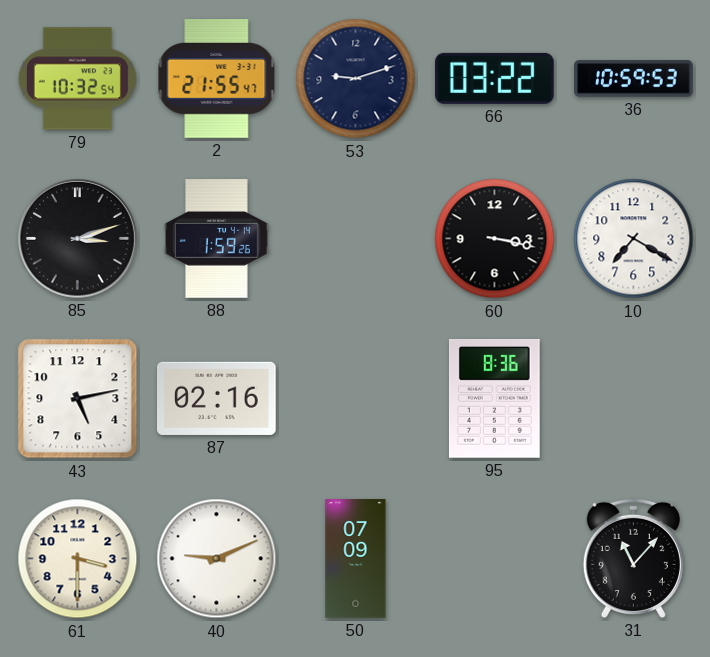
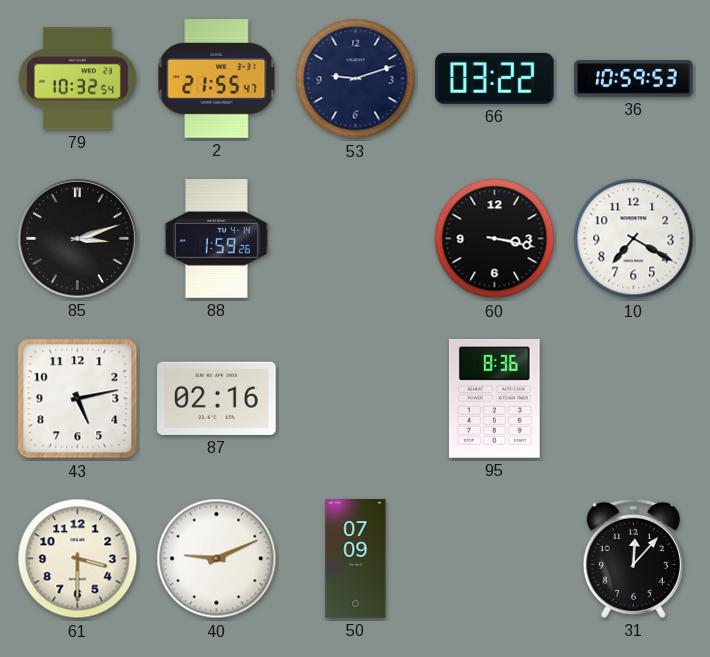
31: 11:07 -> 12:07
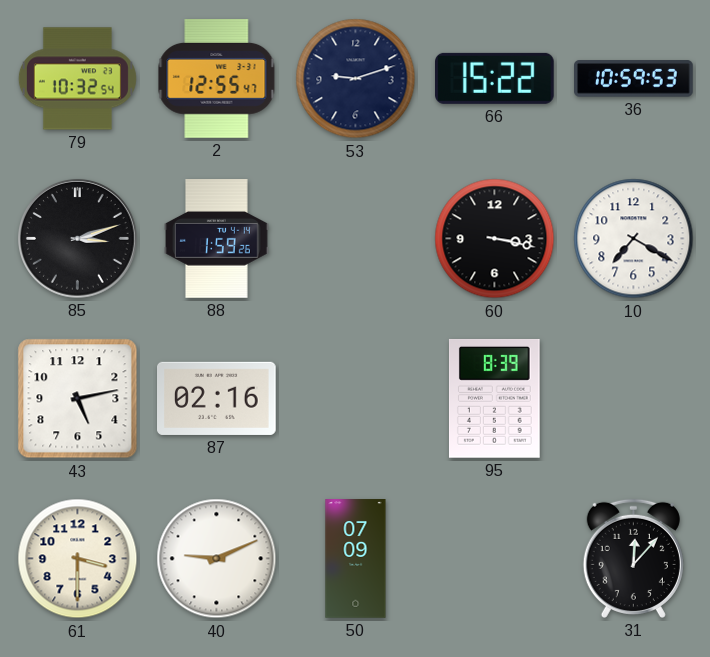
2: 21:55 -> 12:55
66: 03:22 -> 15:22
95: 8:36 -> 8:39
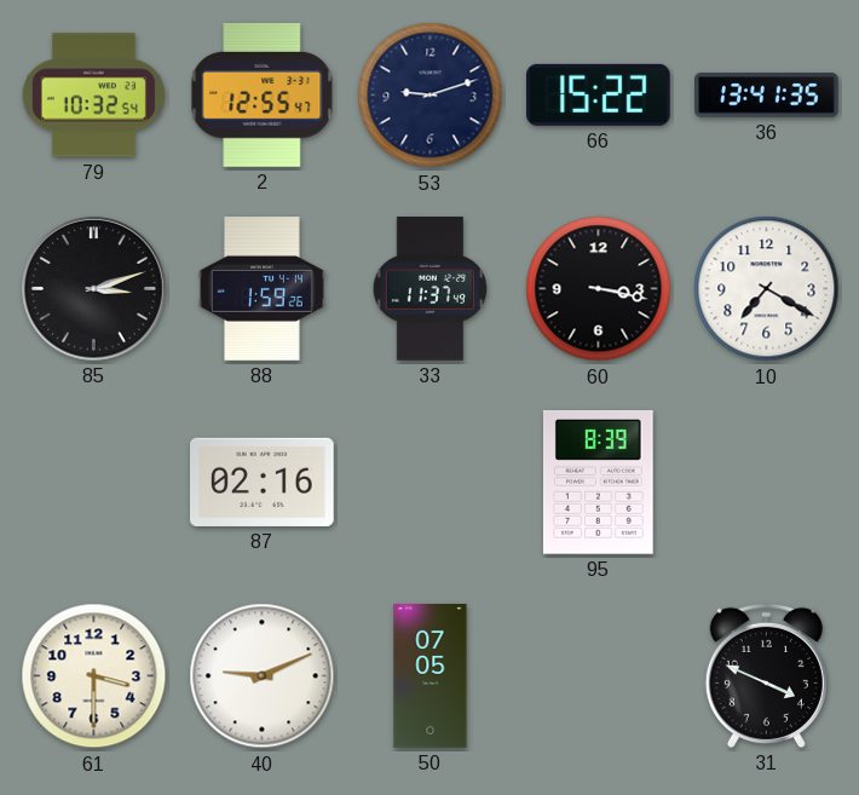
36: 10:59 -> 13:41
33: none -> 11:37
43: 5:13 -> none
50: 07:09 -> 07:05
31: 12:07 -> 3:49
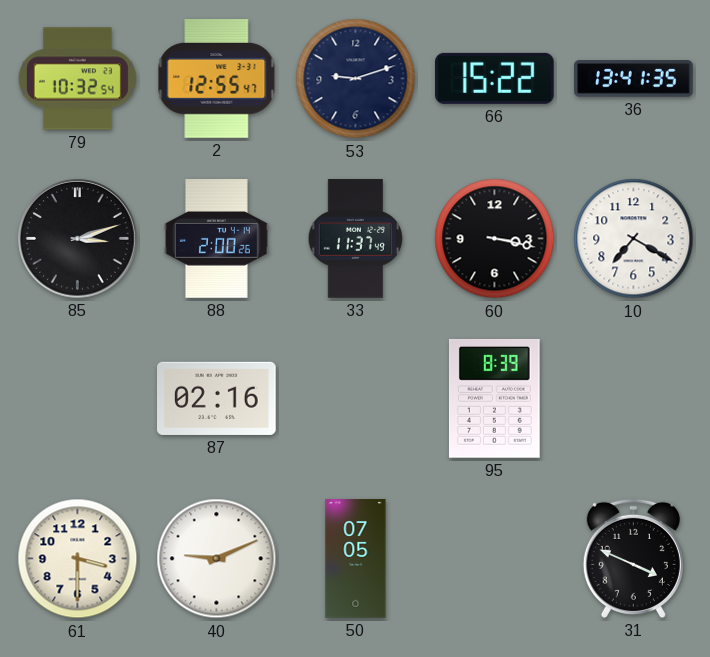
88: 1:59 -> 2:00
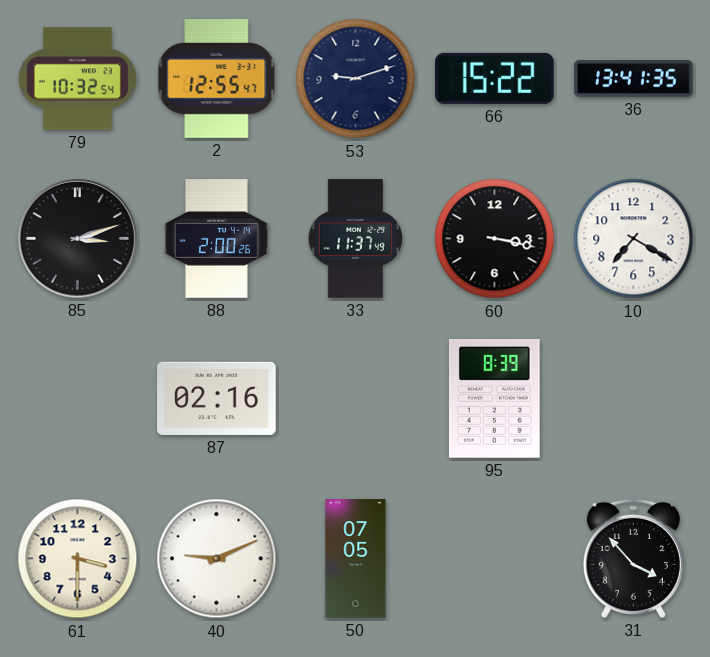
31: 3:49 -> 3:53
